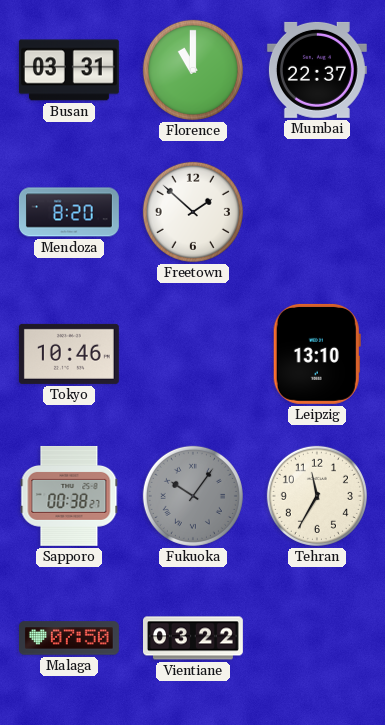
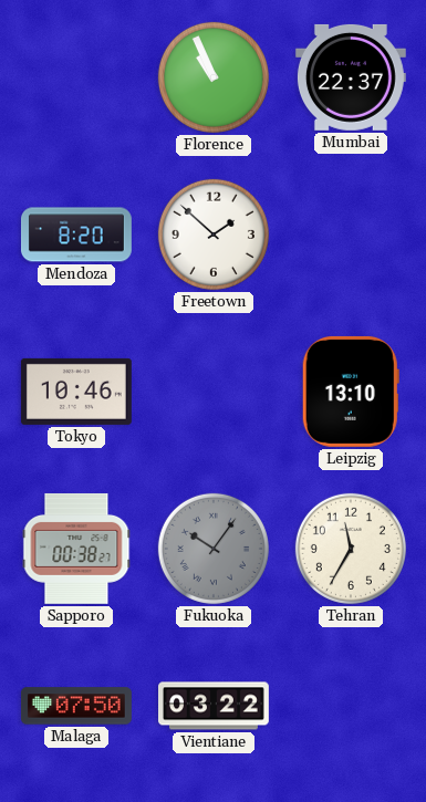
Busan: 03:31 -> none
Florence: 11:00 -> 10:56
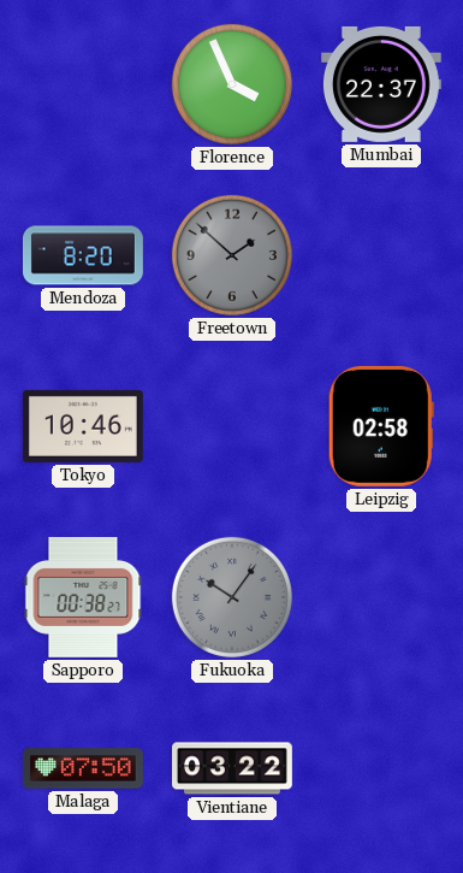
Florence: 10:56 -> 3:56
Freetown dial: white -> grey
Leipzig: 13:10 -> 02:58
Tehran: 11:35 -> none
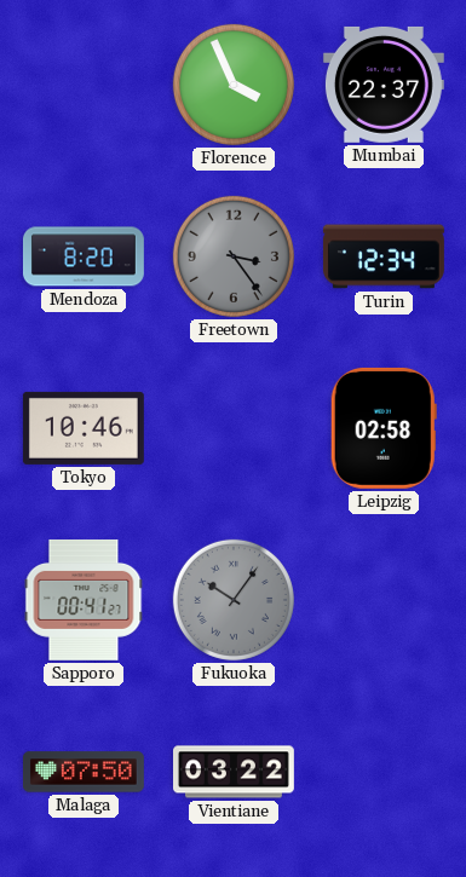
Freetown: 1:52 -> 3:24
Turin: none -> 12:34
Sapporo: 00:38 -> 00:41
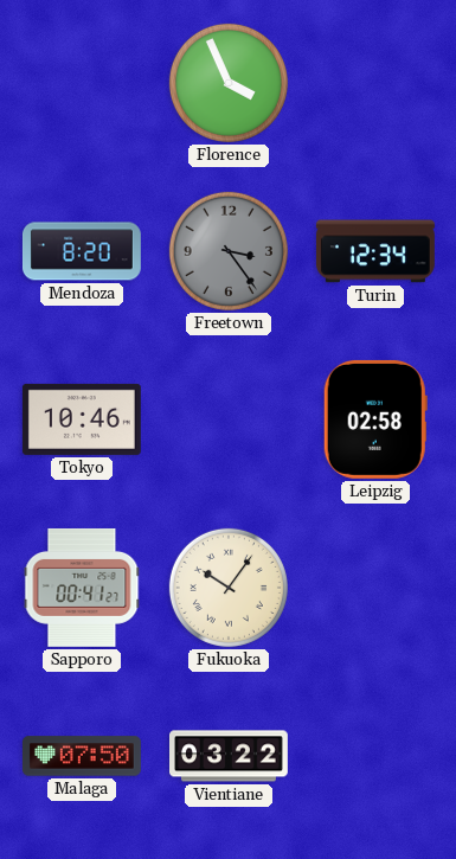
Mumbai: 22:37 -> none
Fukuoka dial: grey -> cream
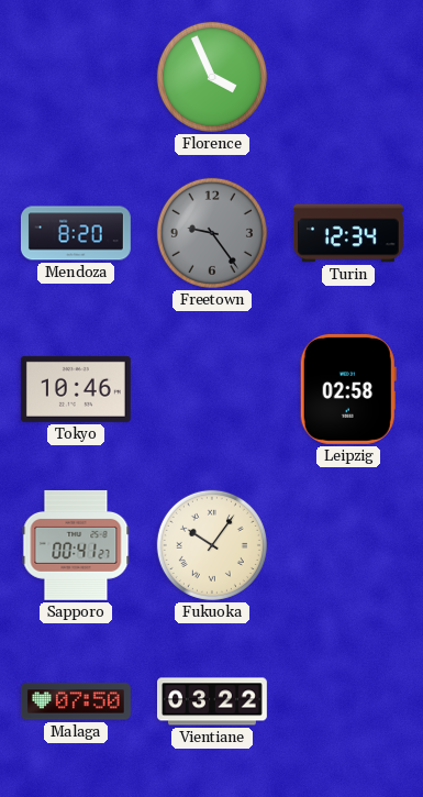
Freetown: 3:24 -> 9:24
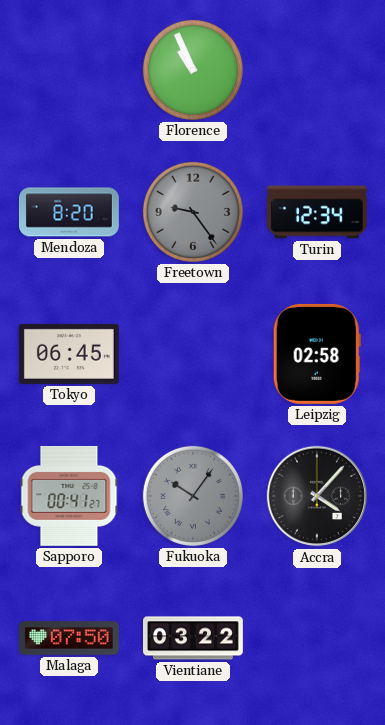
Florence: 3:56 -> 10:56
Tokyo: 10:46 -> 06:45
Fukuoka dial: cream -> grey
Accra: none -> 4:07
